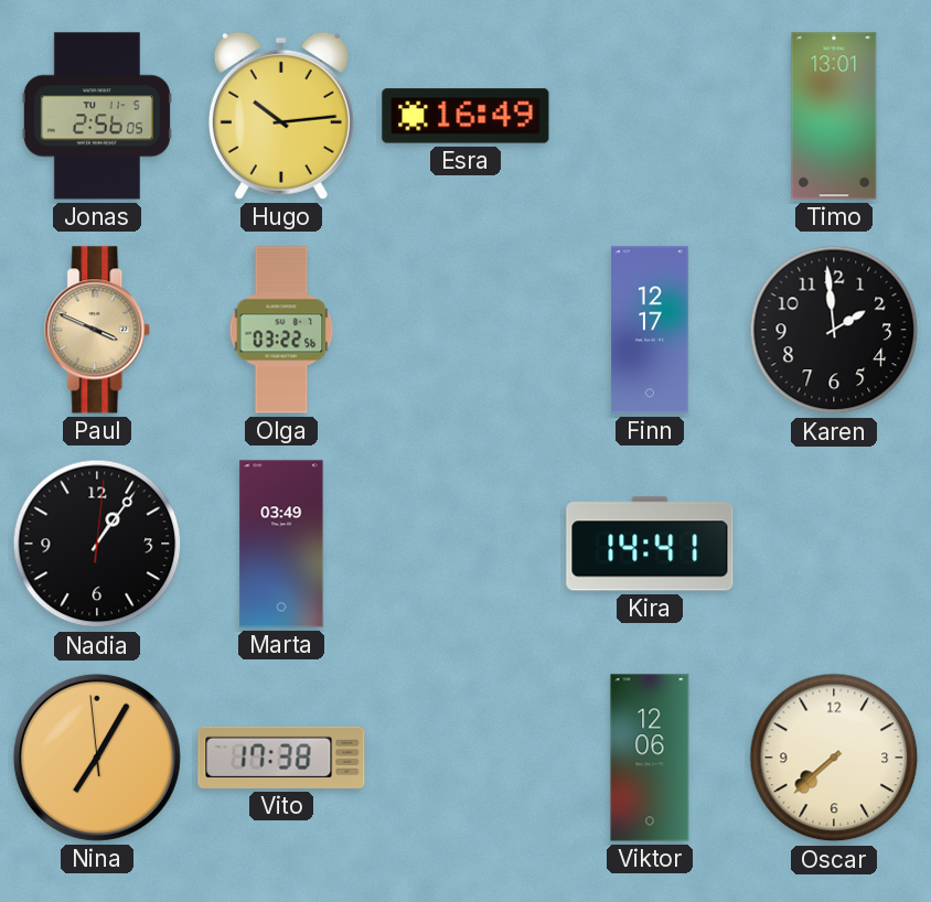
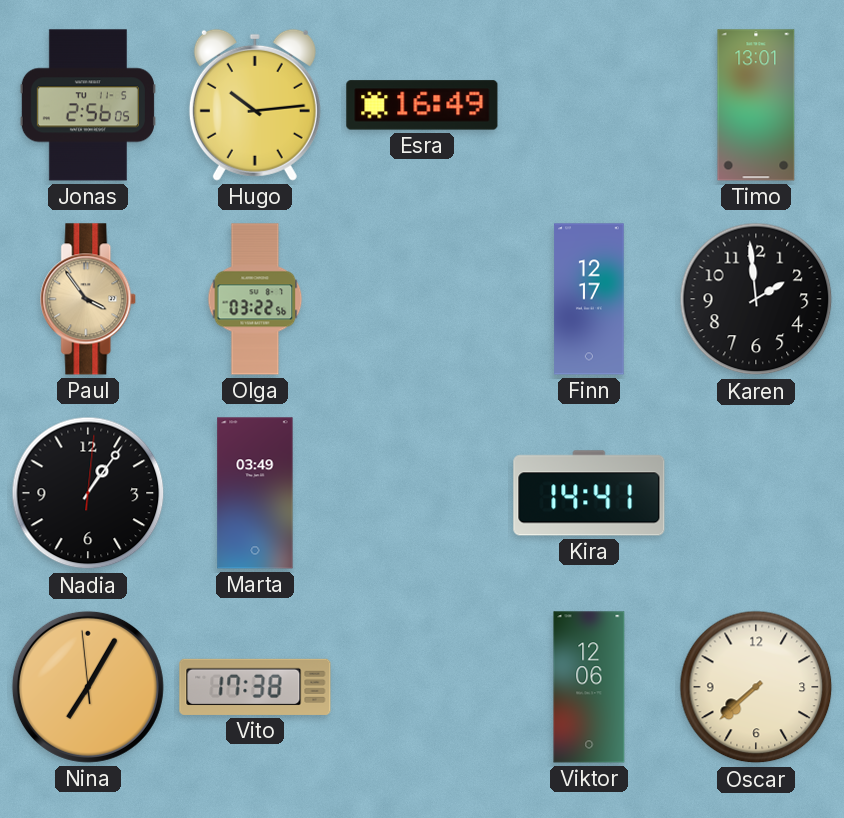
Paul: 3:49 -> 3:54
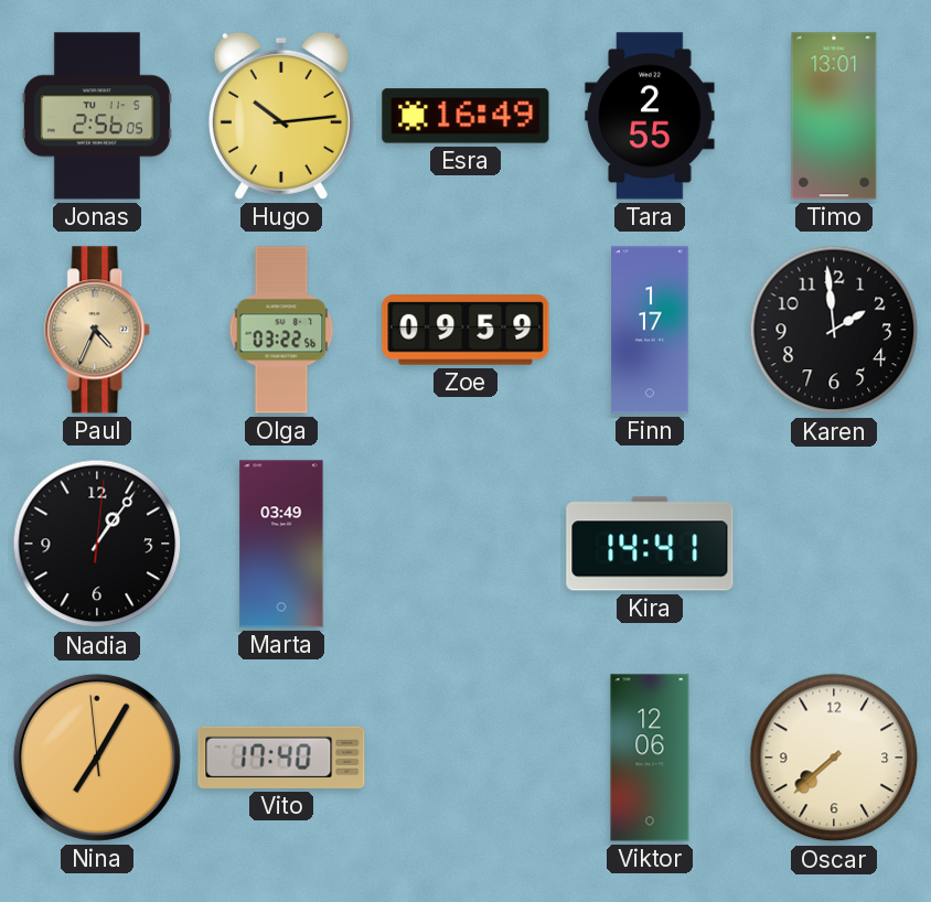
Tara: none -> 2:55
Paul: 3:54 -> 4:34
Zoe: none -> 09:59
Finn: 12:17 -> 1:17
Vito: 17:38 -> 17:40
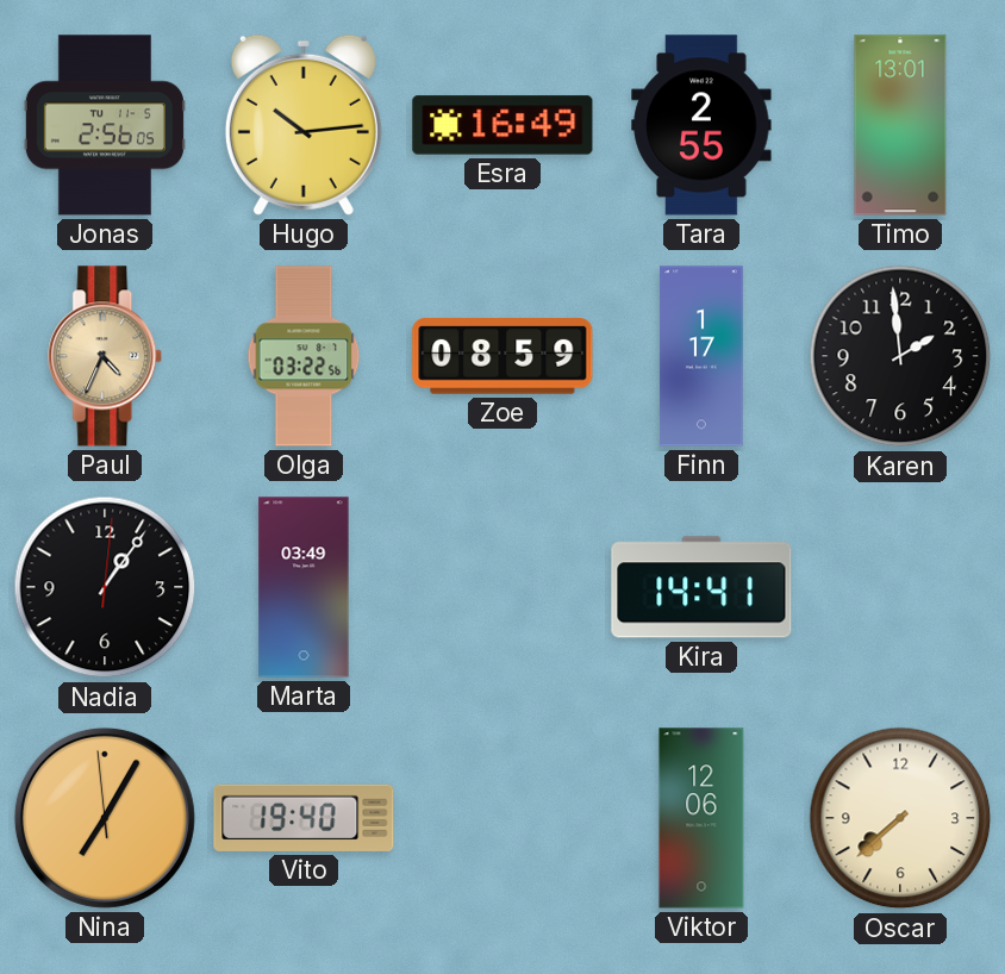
Zoe: 09:59 -> 08:59
Vito: 17:40 -> 19:40
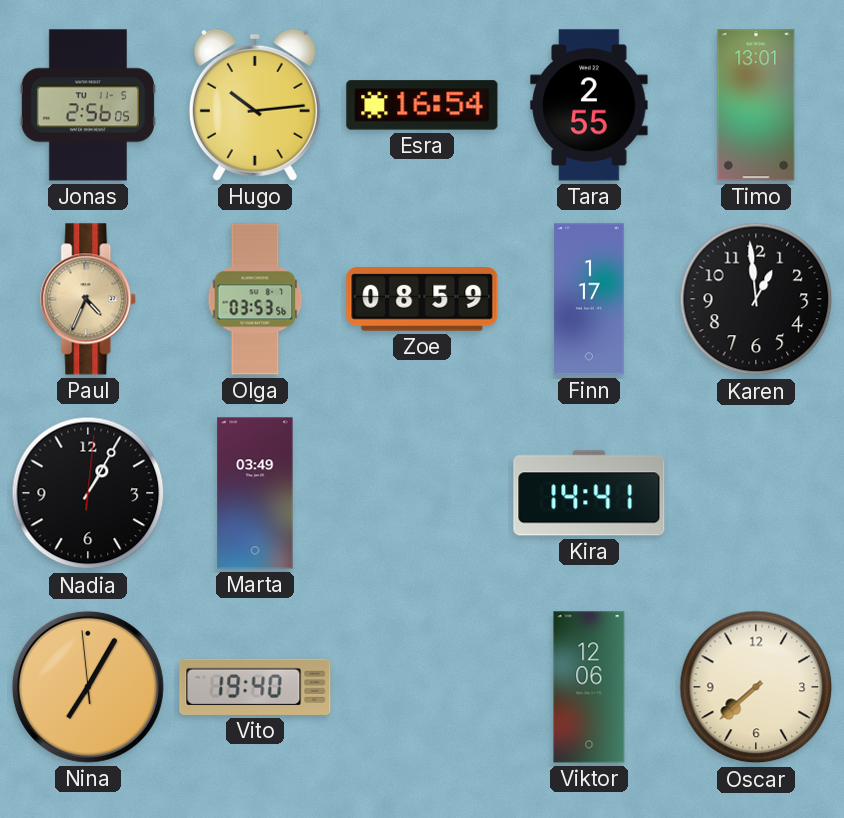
Esra: 16:49 -> 16:54
Olga: 03:22 -> 03:53
Karen: 1:59 -> 12:59
Nadia: 1:06 -> 1:05
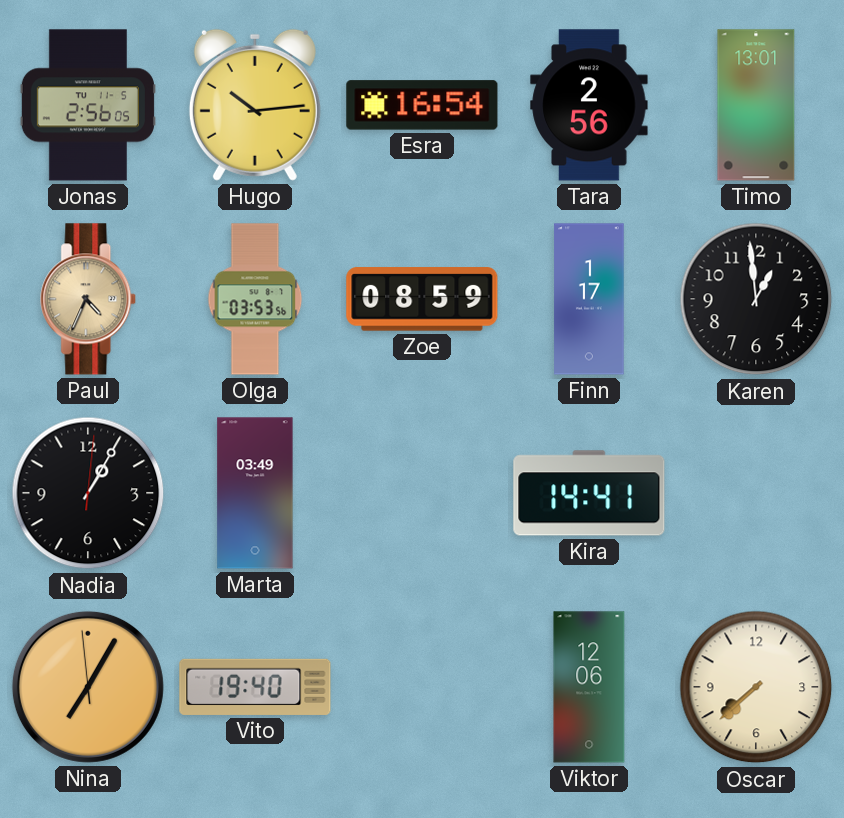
Tara: 2:55 -> 2:56
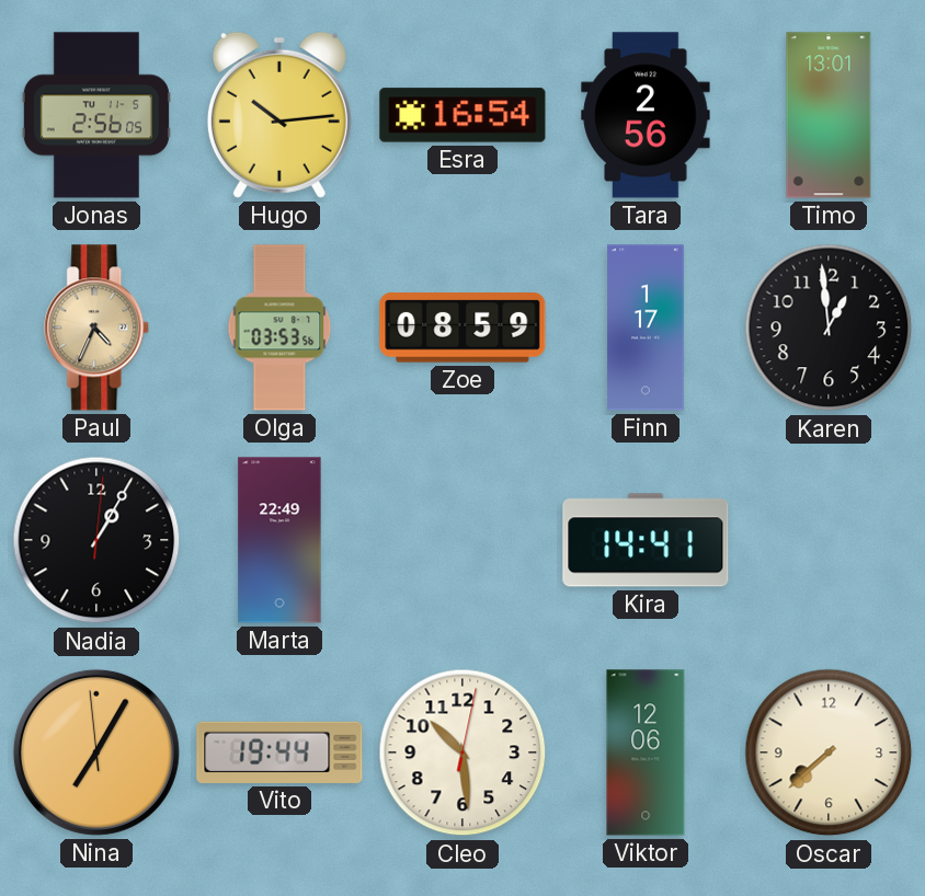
Marta: 03:49 -> 22:49
Vito: 19:40 -> 19:44
Cleo: none -> 10:29
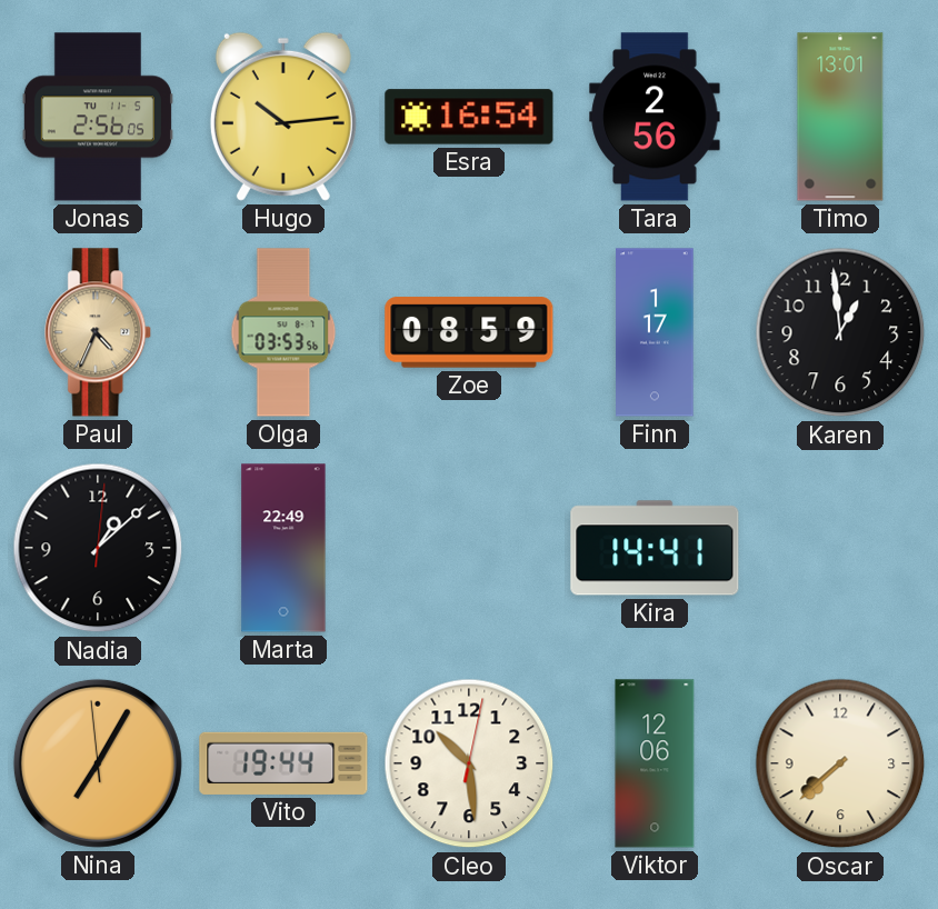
Nadia: 1:05 -> 1:08
